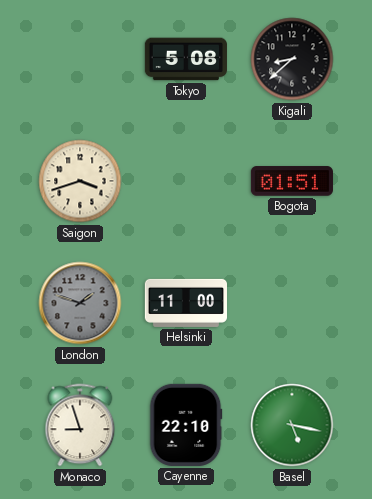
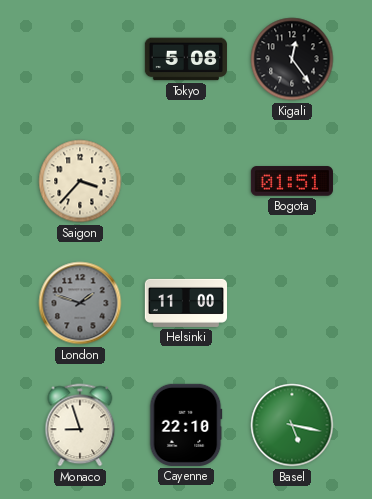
Kigali: 8:38 -> 12:24
Saigon: 3:42 -> 3:37
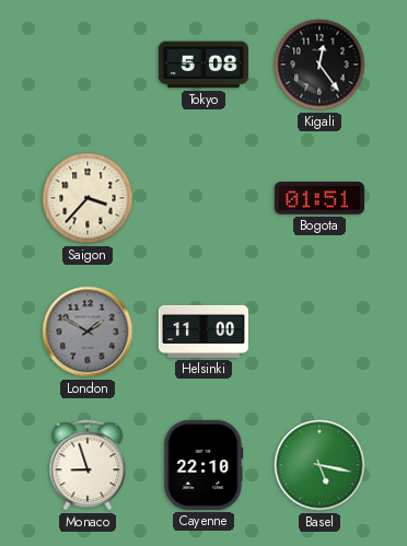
London: 1:48 -> 1:50
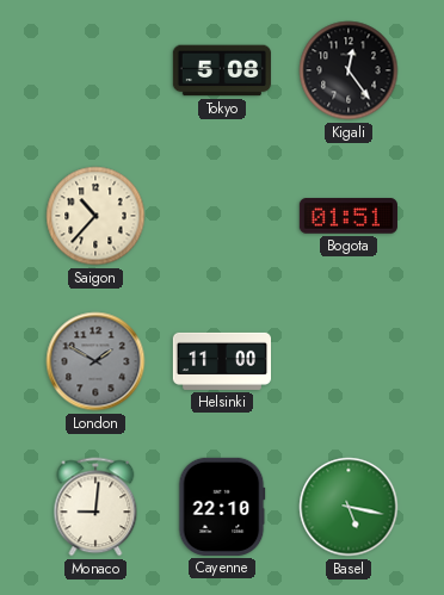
Saigon: 3:37 -> 10:37
Monaco: 8:57 -> 9:01
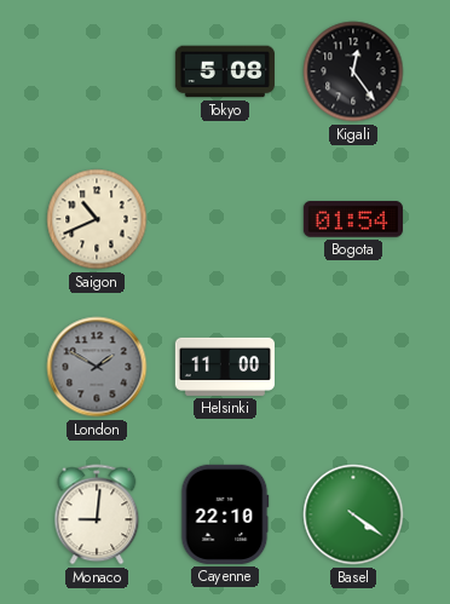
Saigon: 10:37 -> 10:41
Bogota: 01:51 -> 01:54
Basel: 5:17 -> 4:21
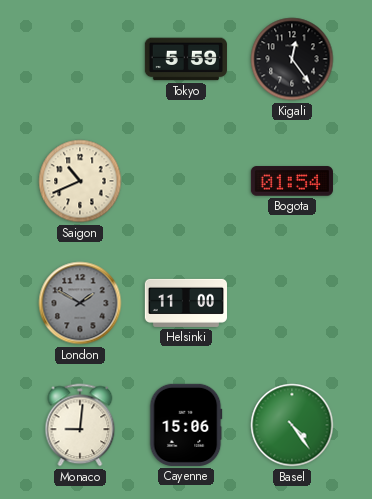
Tokyo: 5:08 -> 5:59
Cayenne: 22:10 -> 15:06
Basel: 4:21 -> 4:24
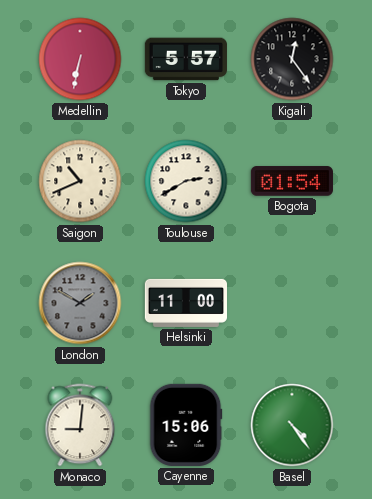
Medellin: none -> 6:32
Tokyo: 5:59 -> 5:57
Toulouse: none -> 2:40
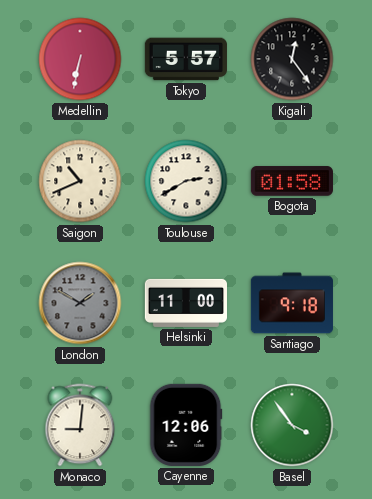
Bogota: 01:54 -> 01:58
Santiago: none -> 9:18
Cayenne: 15:06 -> 12:06
Basel: 4:24 -> 3:54
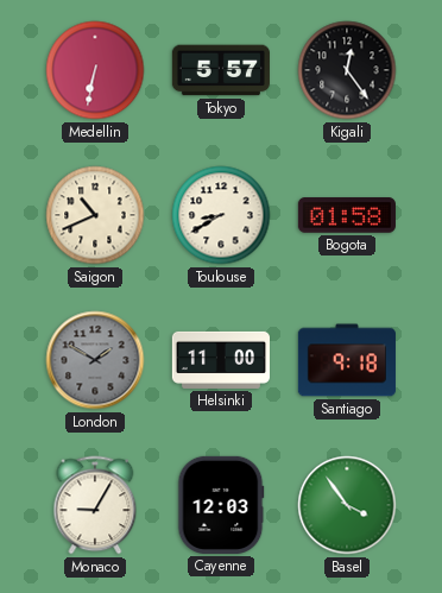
Toulouse: 2:40 -> 8:40
Monaco: 9:01 -> 9:05
Cayenne: 12:06 -> 12:03
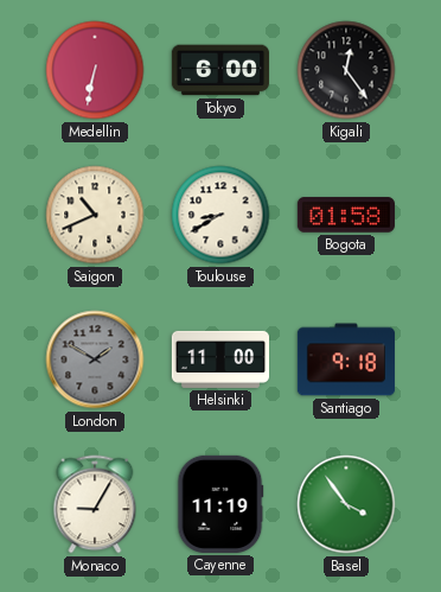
Tokyo: 5:57 -> 6:00
Cayenne: 12:03 -> 11:19
